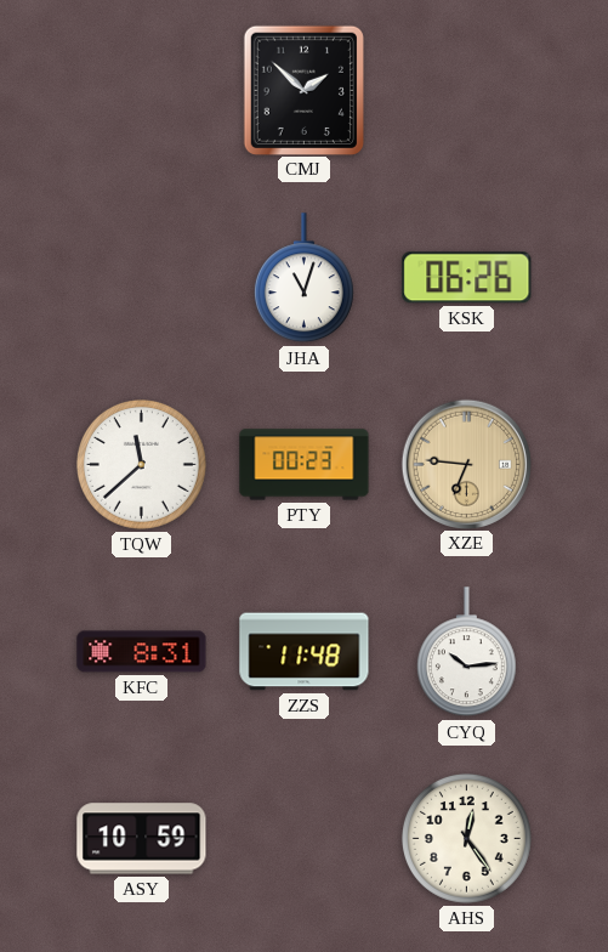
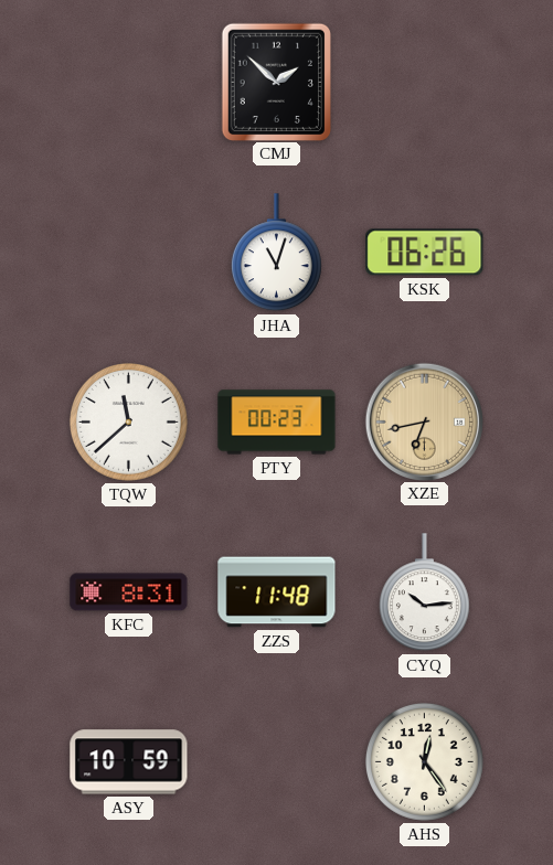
XZE: 6:46 -> 6:43
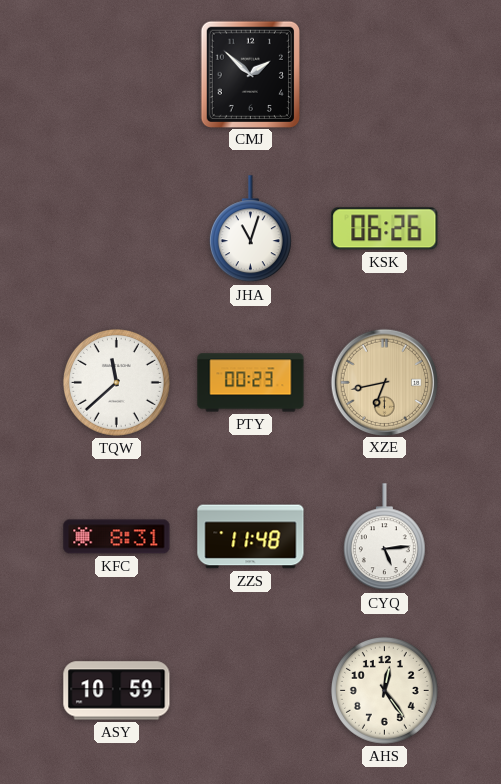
CYQ: 10:14 -> 5:14
